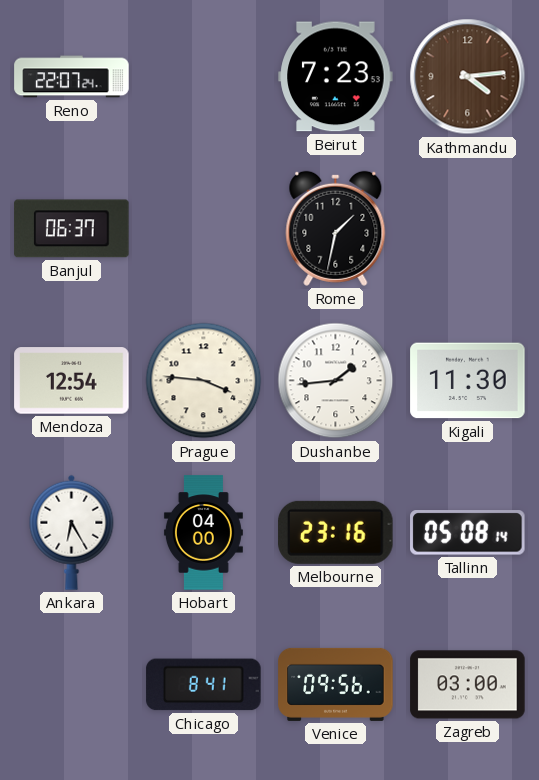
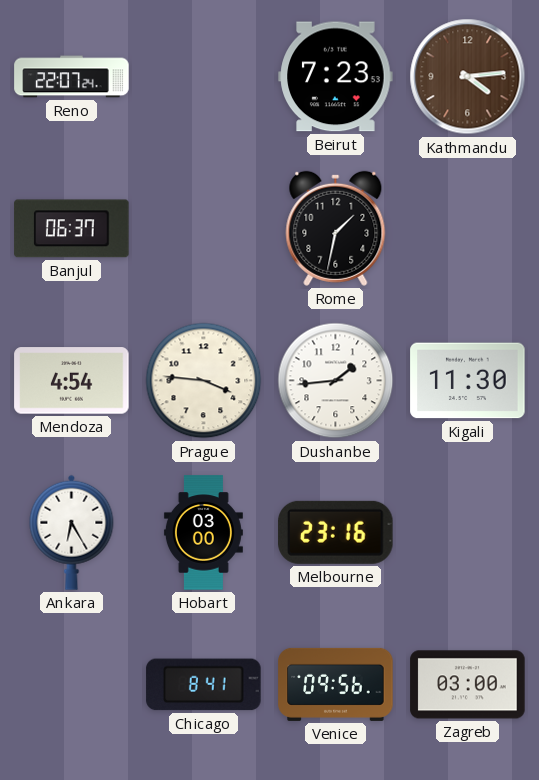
Mendoza: 12:54 -> 4:54
Hobart: 04:00 -> 03:00
Tallinn: 05:08 -> none
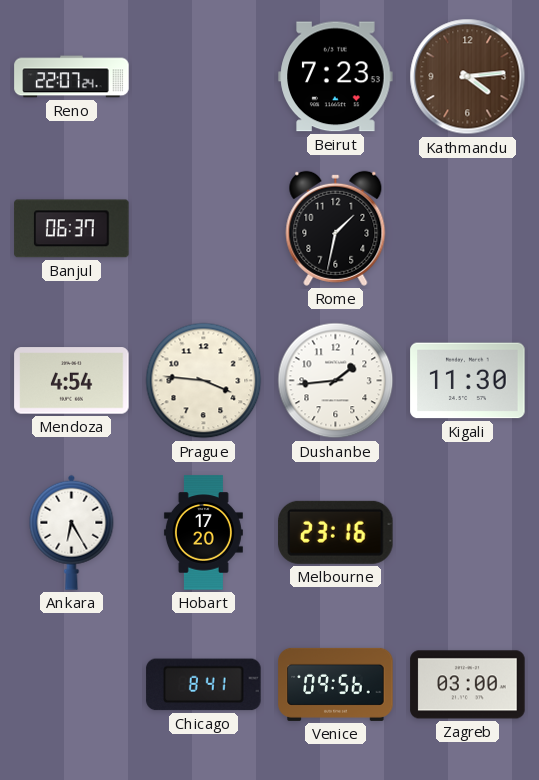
Hobart: 03:00 -> 17:20
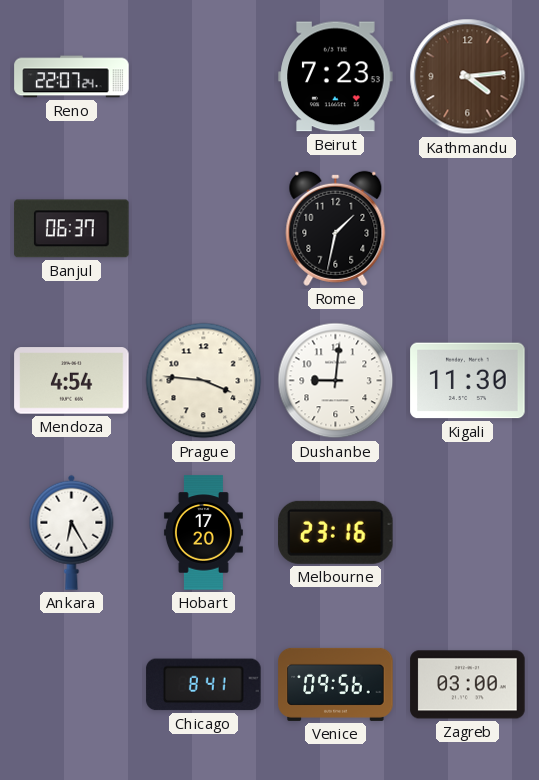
Dushanbe: 1:44 -> 9:01
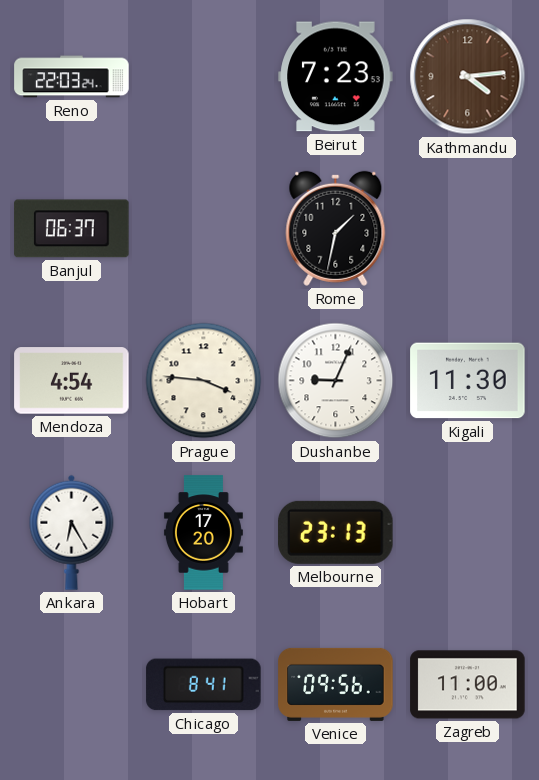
Reno: 22:07 -> 22:03
Dushanbe: 9:01 -> 9:04
Melbourne: 23:16 -> 23:13
Zagreb: 03:00 -> 11:00
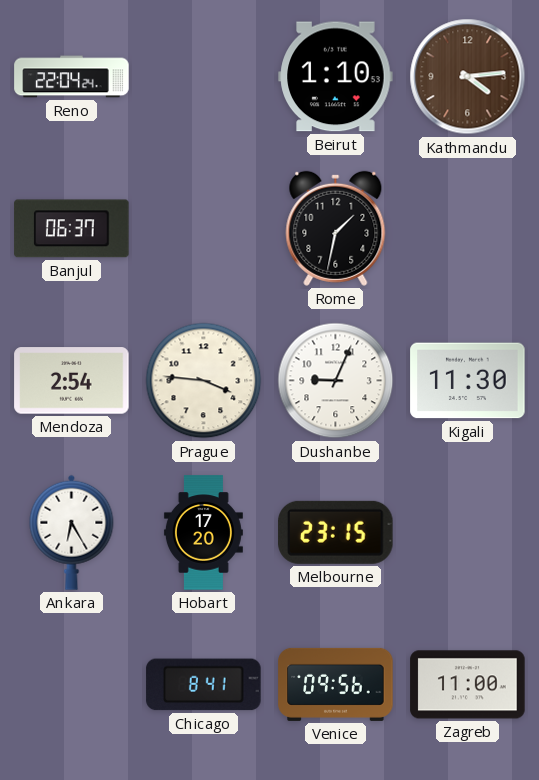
Reno: 22:03 -> 22:04
Beirut: 7:23 -> 1:10
Mendoza: 4:54 -> 2:54
Melbourne: 23:13 -> 23:15
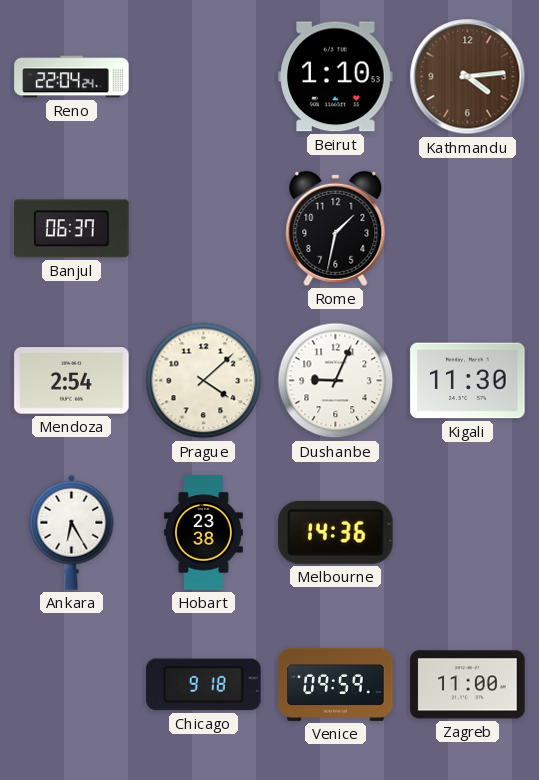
Prague: 3:46 -> 4:08
Hobart: 17:20 -> 23:38
Melbourne: 23:15 -> 14:36
Chicago: 8:41 -> 9:18
Venice: 09:56 -> 09:59
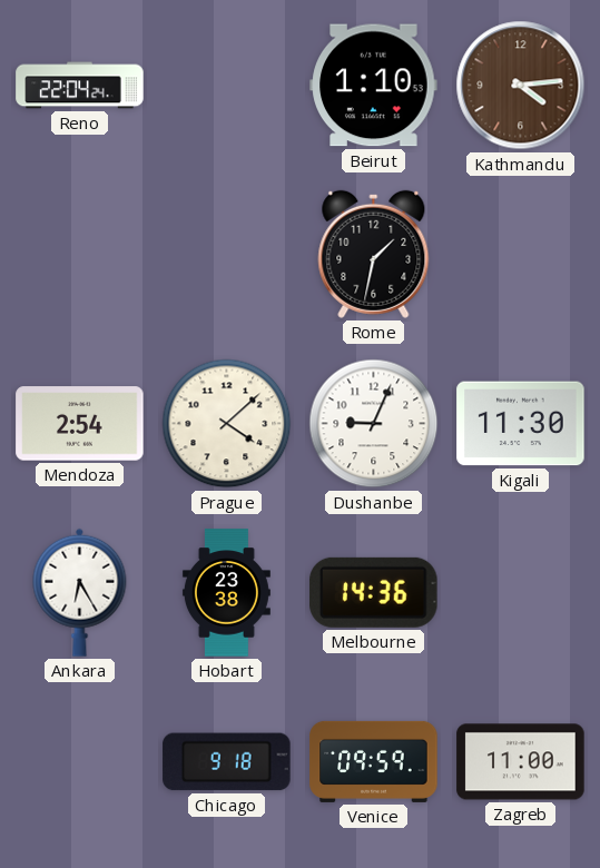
Banjul: 06:37 -> none
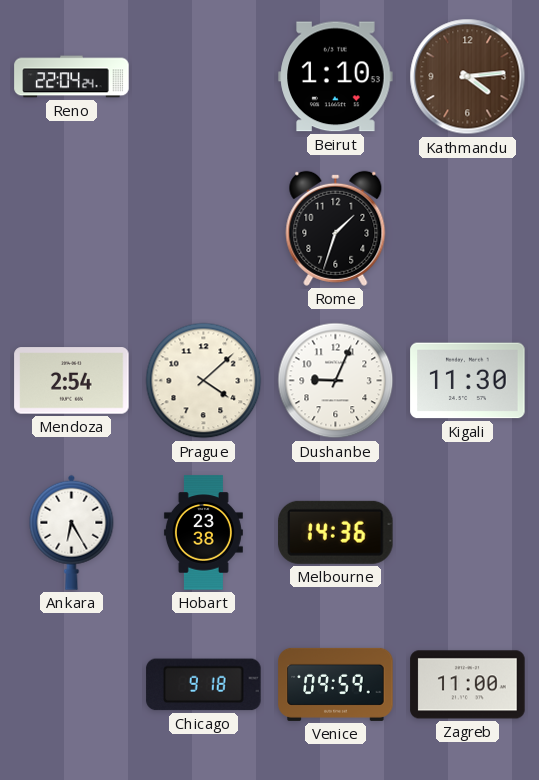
Rome: 1:32 -> 1:33
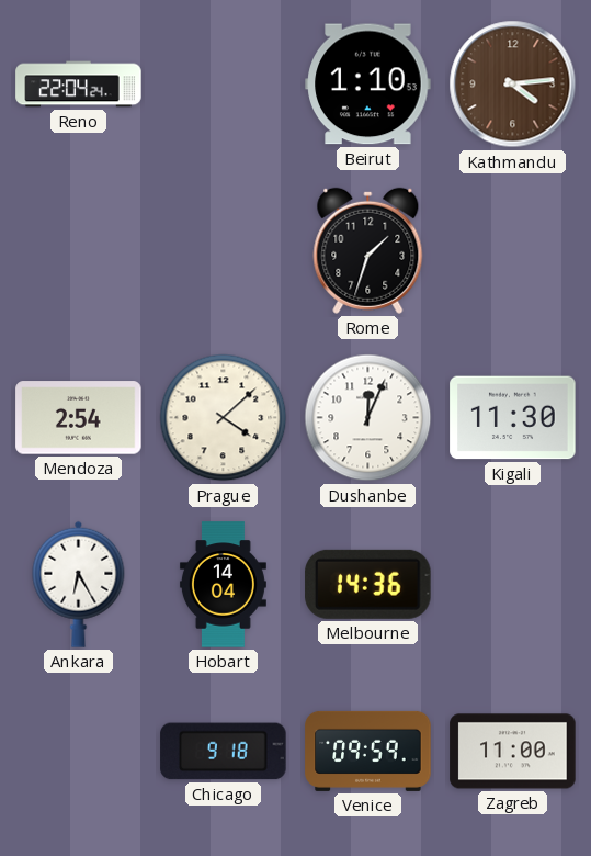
Dushanbe: 9:04 -> 12:04
Hobart: 23:38 -> 14:04
